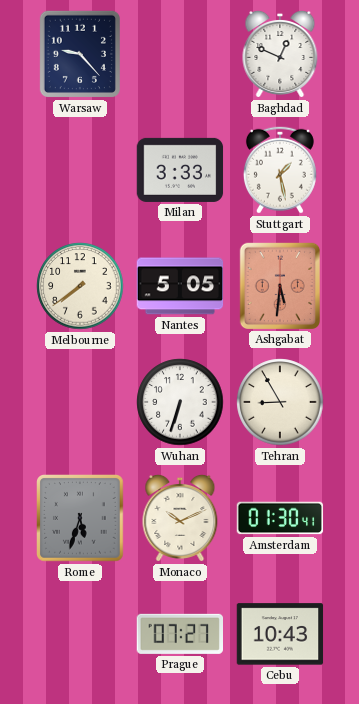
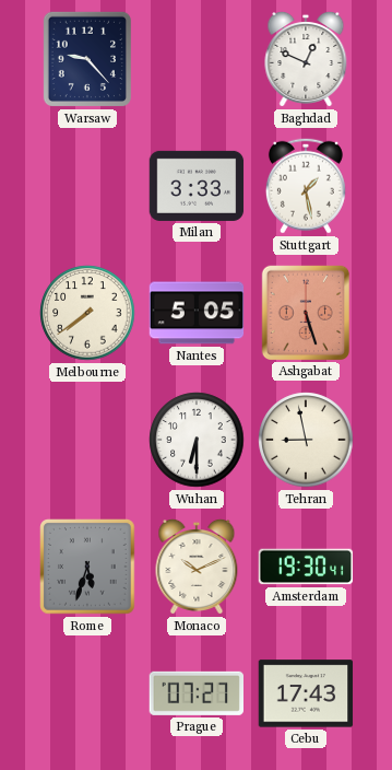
Ashgabat: 5:31 -> 5:27
Wuhan: 6:33 -> 6:30
Tehran: 8:55 -> 8:58
Amsterdam: 01:30 -> 19:30
Cebu: 10:43 -> 17:43
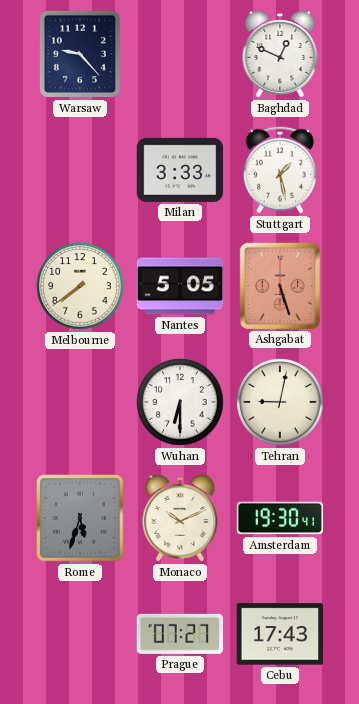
Tehran: 8:58 -> 9:02
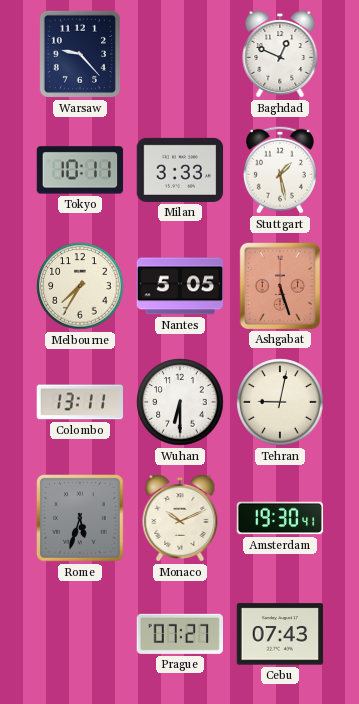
Tokyo: none -> 10:11
Melbourne: 7:39 -> 7:35
Colombo: none -> 13:11
Cebu: 17:43 -> 07:43
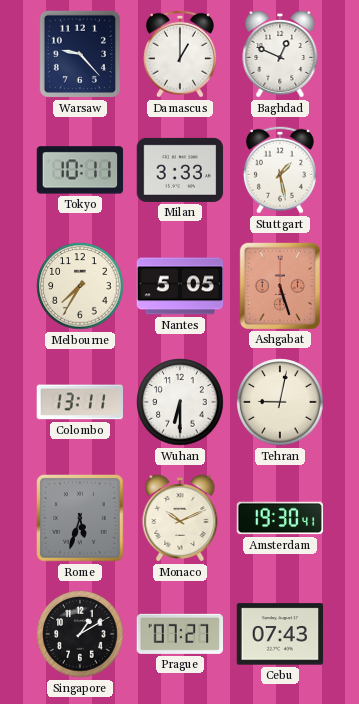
Damascus: none -> 1:00
Singapore: none -> 1:10
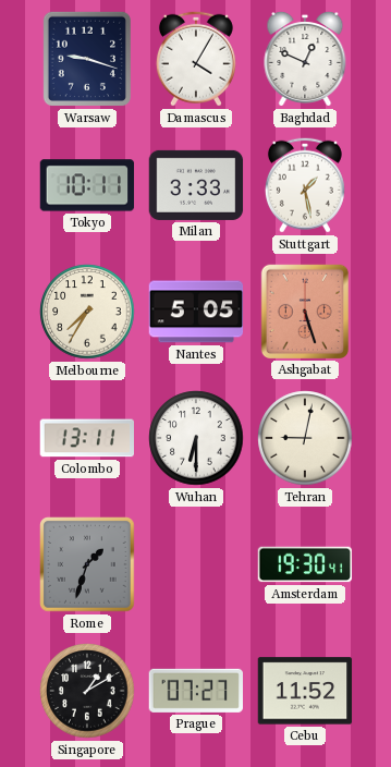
Warsaw: 9:23 -> 9:18
Damascus: 1:00 -> 4:05
Rome: 5:33 -> 1:33
Monaco: 10:11 -> none
Cebu: 07:43 -> 11:52
